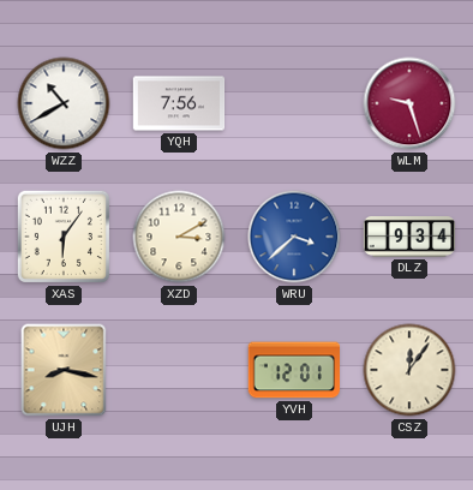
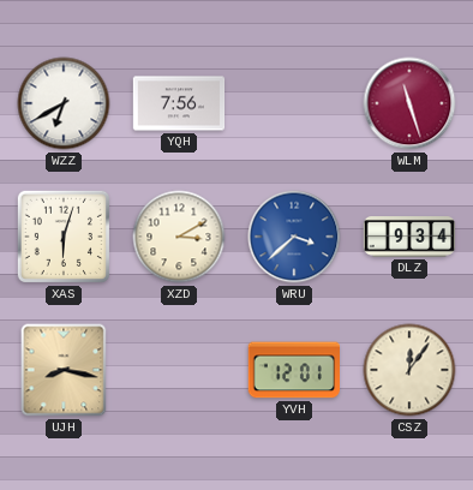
WZZ: 10:40 -> 6:40
WLM: 9:27 -> 11:27
XAS: 6:06 -> 6:03
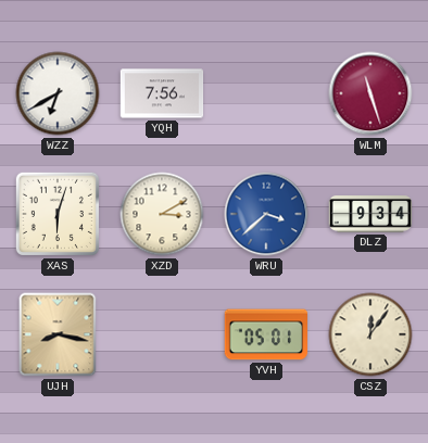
YVH: 12:01 -> 05:01
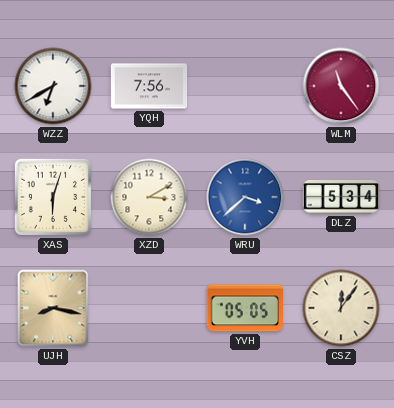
WLM: 11:27 -> 11:24
DLZ: 9:34 -> 5:34
YVH: 05:01 -> 05:05
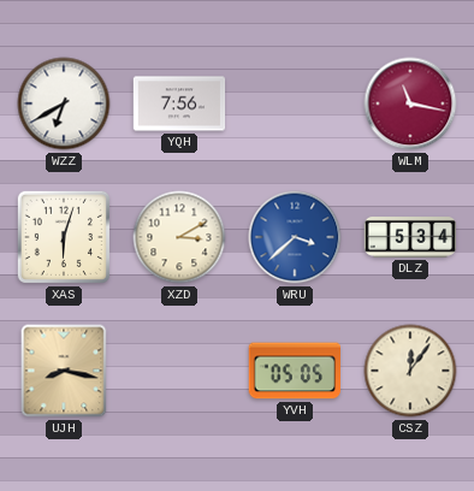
WLM: 11:24 -> 11:17
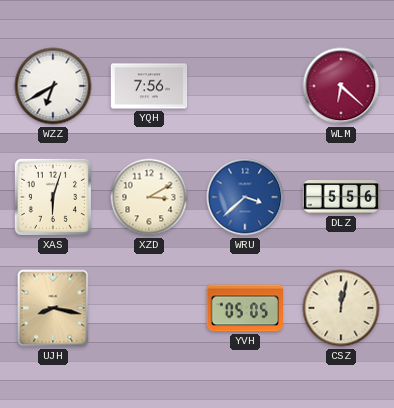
WLM: 11:17 -> 6:22
DLZ: 5:34 -> 5:56
CSZ: 12:06 -> 12:02
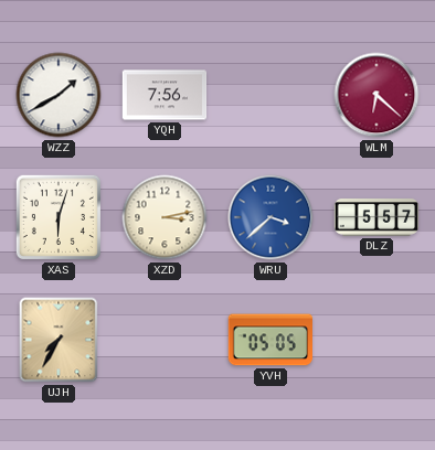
WZZ: 6:40 -> 1:40
XZD: 3:10 -> 3:13
DLZ: 5:56 -> 5:57
UJH: 8:17 -> 7:35
CSZ: 12:02 -> none
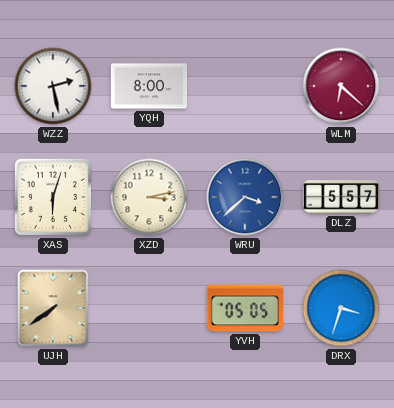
WZZ: 1:40 -> 2:28
YQH: 7:56 -> 8:00
UJH: 7:35 -> 7:39
DRX: none -> 3:33
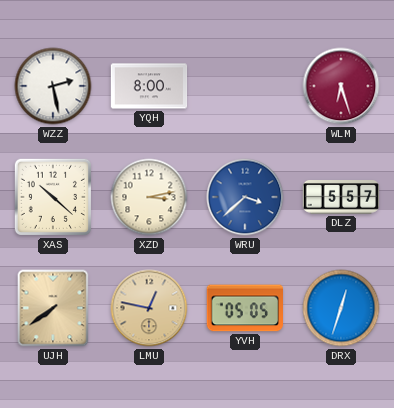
WLM: 6:22 -> 6:27
XAS: 6:03 -> 10:22
LMU: none -> 12:47
DRX: 3:33 -> 12:33
